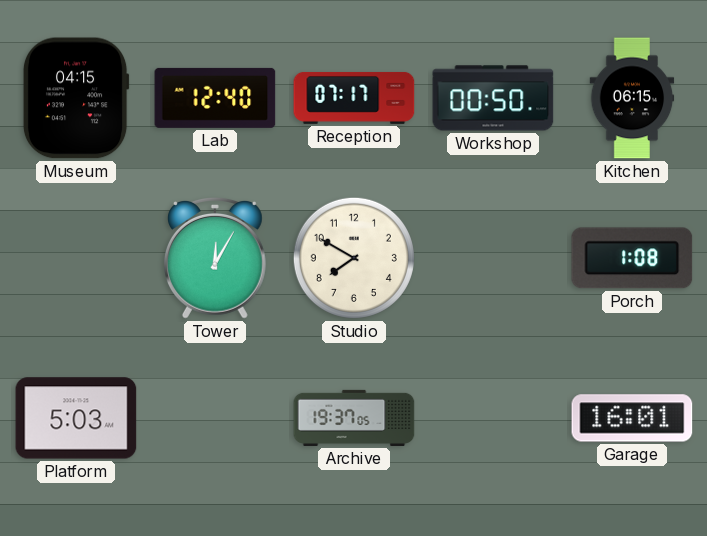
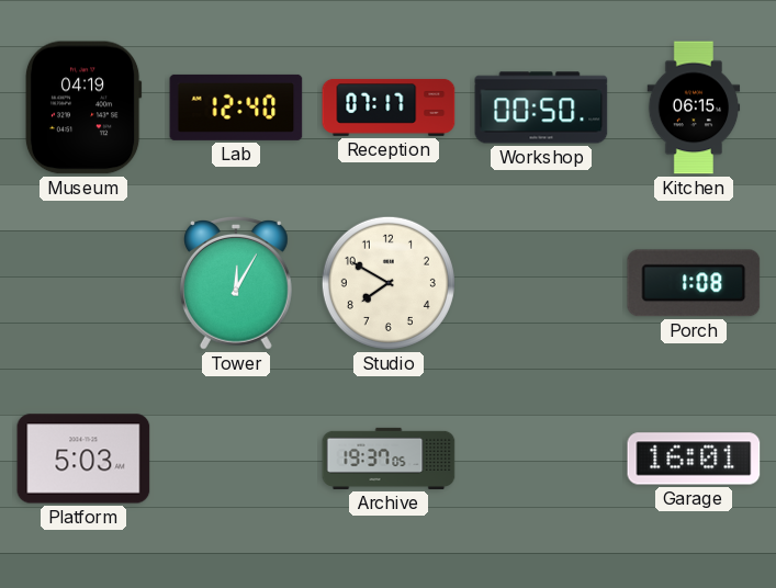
Museum: 04:15 -> 04:19
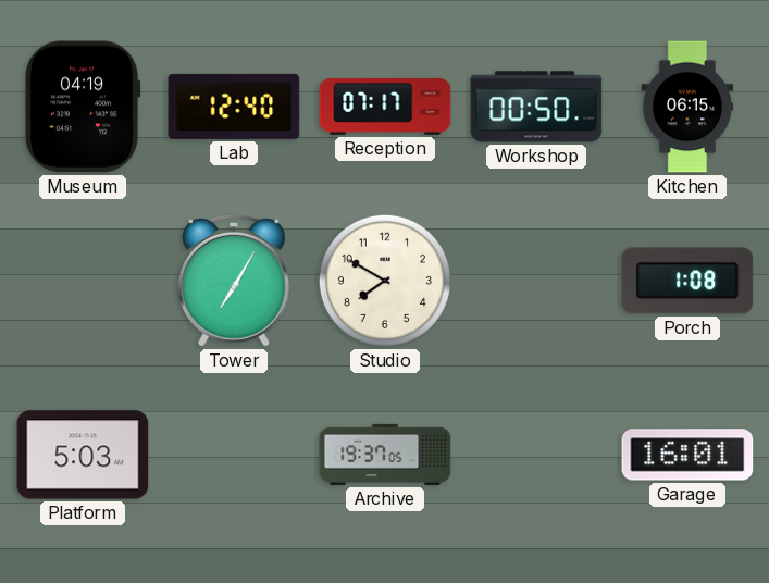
Tower: 12:05 -> 7:05
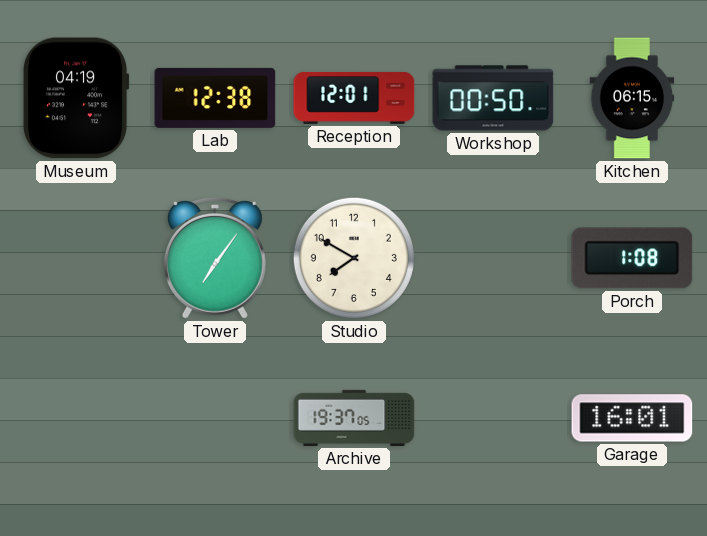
Lab: 12:40 -> 12:38
Reception: 07:17 -> 12:01
Tower: 7:05 -> 7:06
Platform: 5:03 -> none
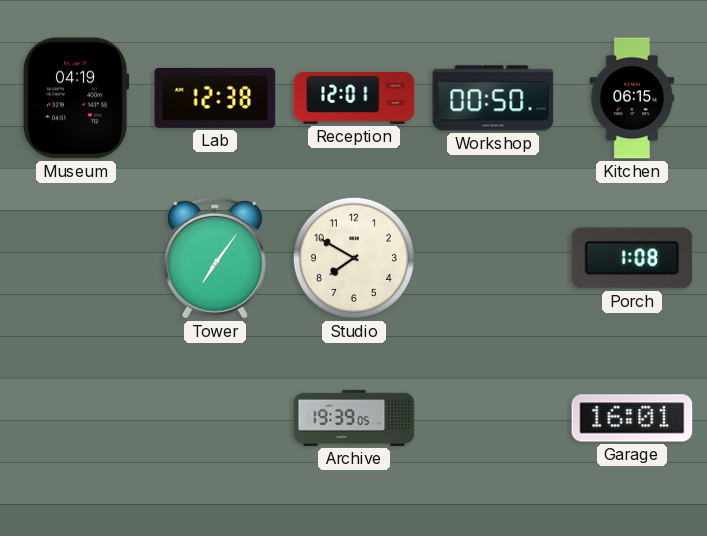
Archive: 19:37 -> 19:39
